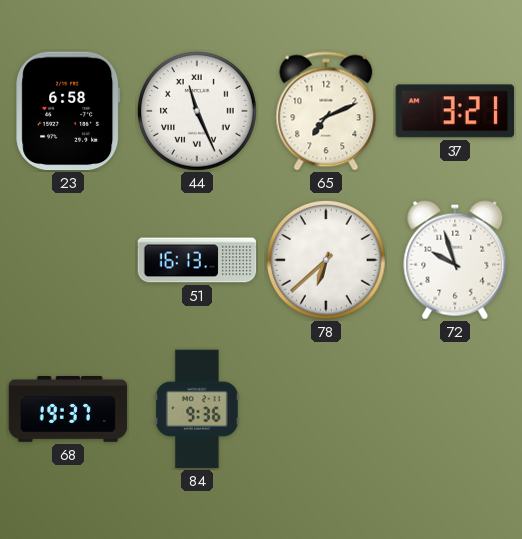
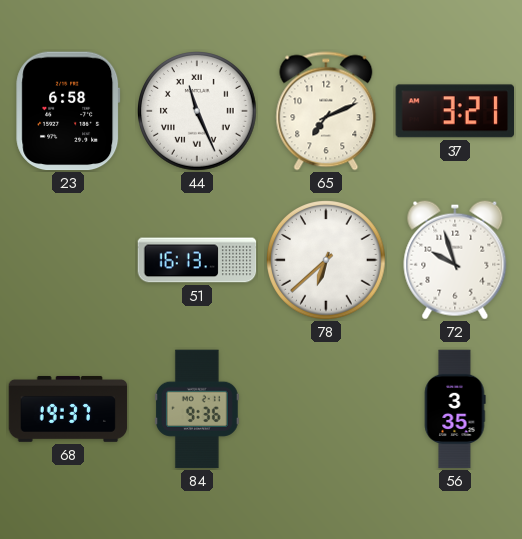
56: none -> 3:35
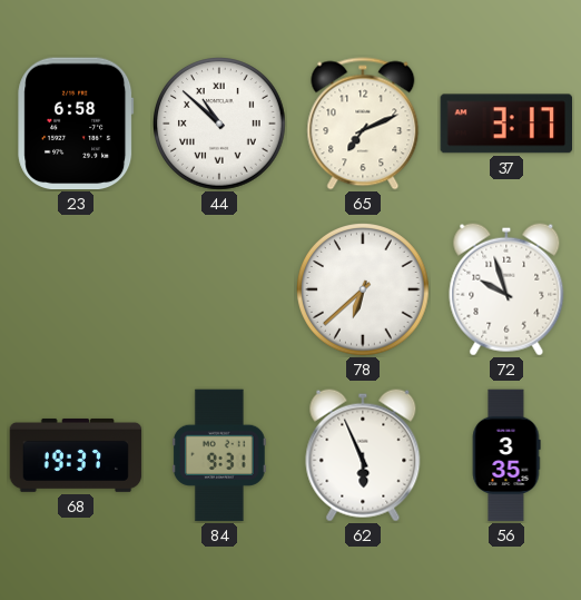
44: 11:26 -> 10:52
37: 3:21 -> 3:17
51: 16:13 -> none
84: 9:36 -> 9:31
62: none -> 5:56
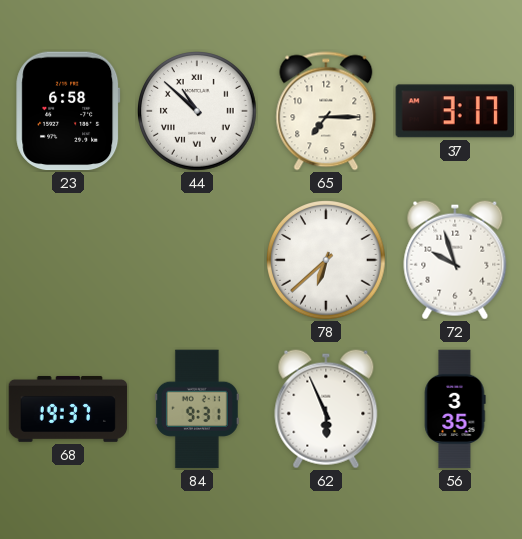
65: 7:11 -> 7:15
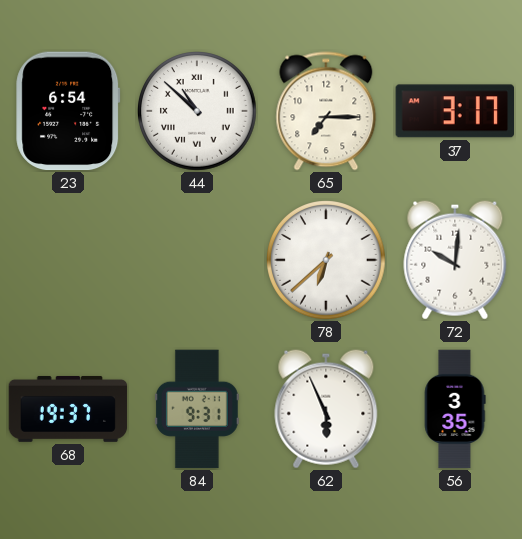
23: 6:58 -> 6:54
72: 9:57 -> 10:01
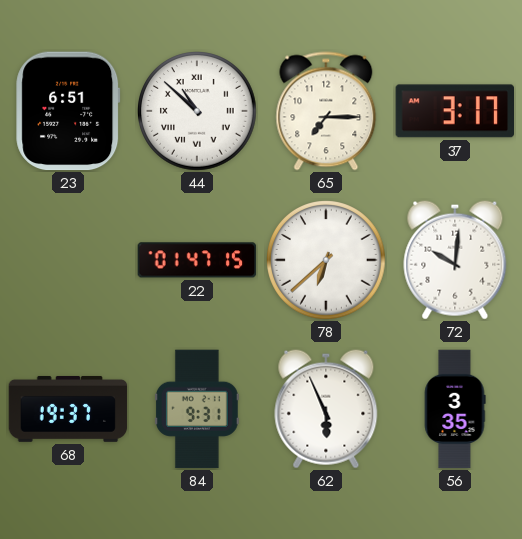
23: 6:54 -> 6:51
22: none -> 01:47
